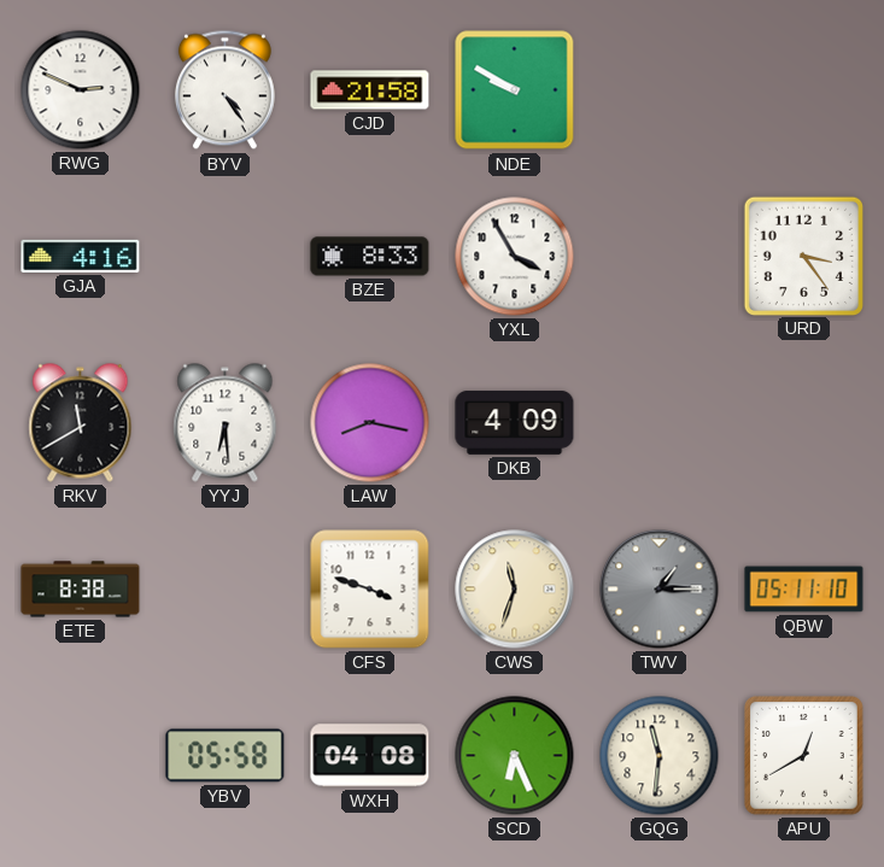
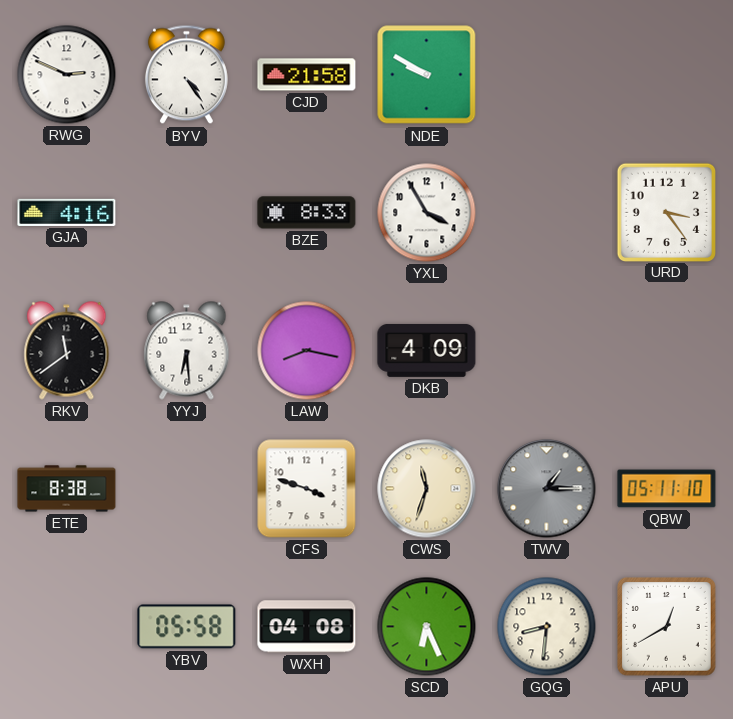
RKV: 11:40 -> 11:39
GQG: 11:31 -> 8:31
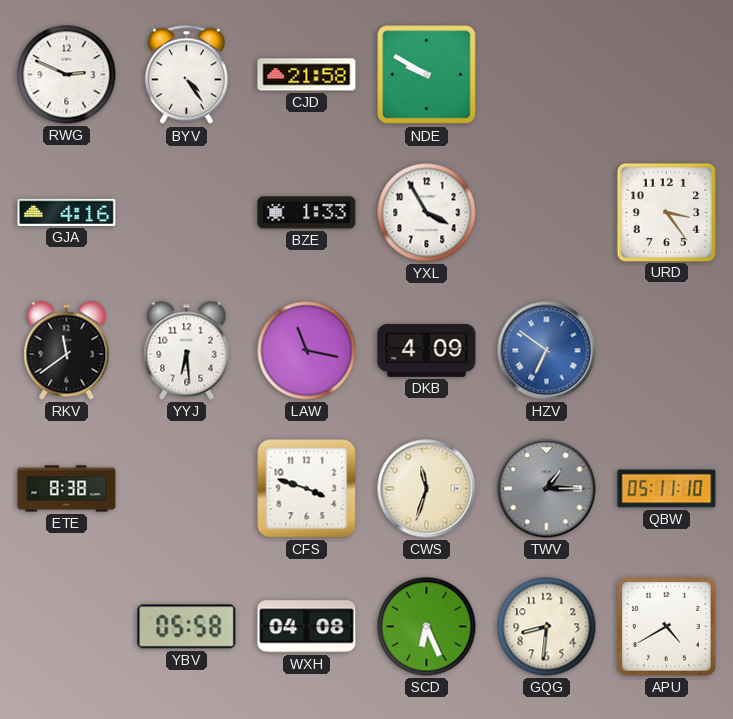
BZE: 8:33 -> 1:33
LAW: 8:17 -> 11:17
HZV: none -> 6:51
APU: 12:40 -> 4:40
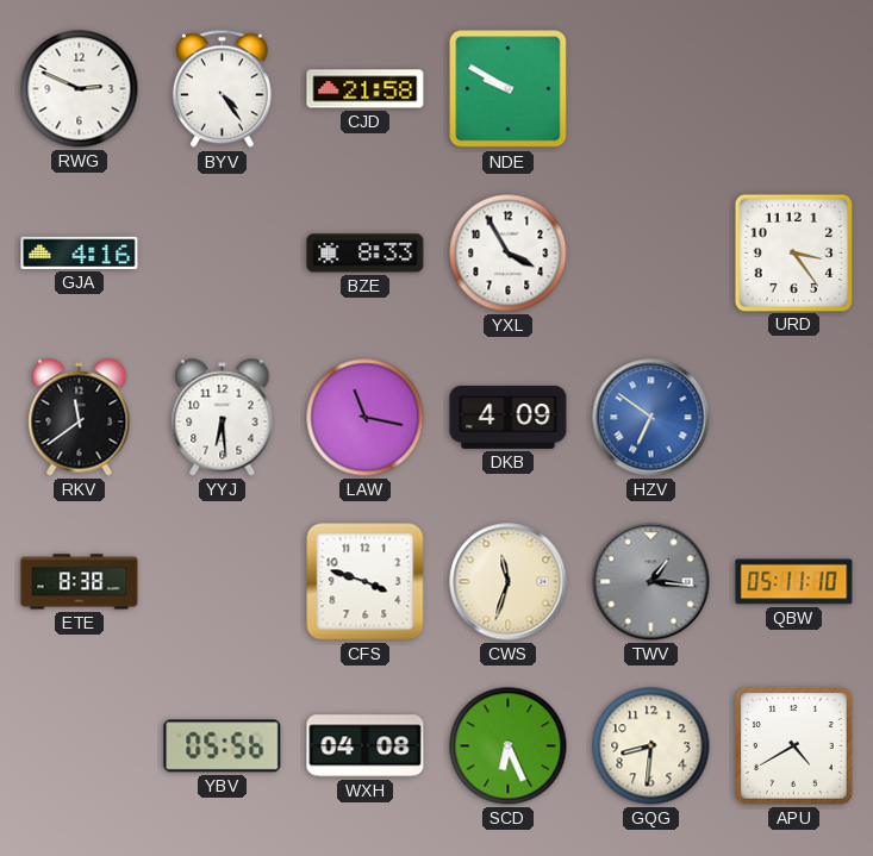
BZE: 1:33 -> 8:33
TWV: 1:15 -> 1:16
YBV: 05:58 -> 05:56
